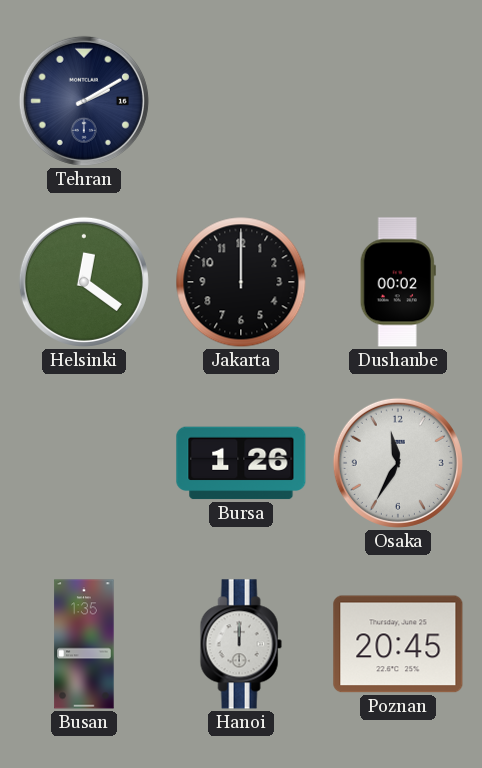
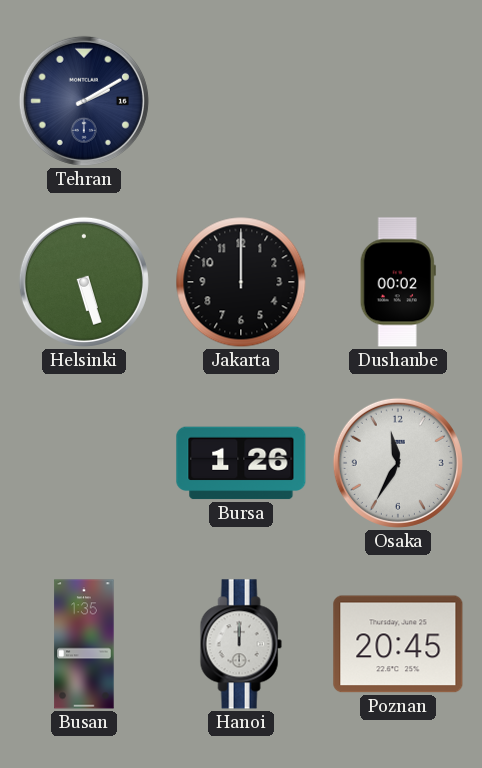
Helsinki: 12:21 -> 5:27
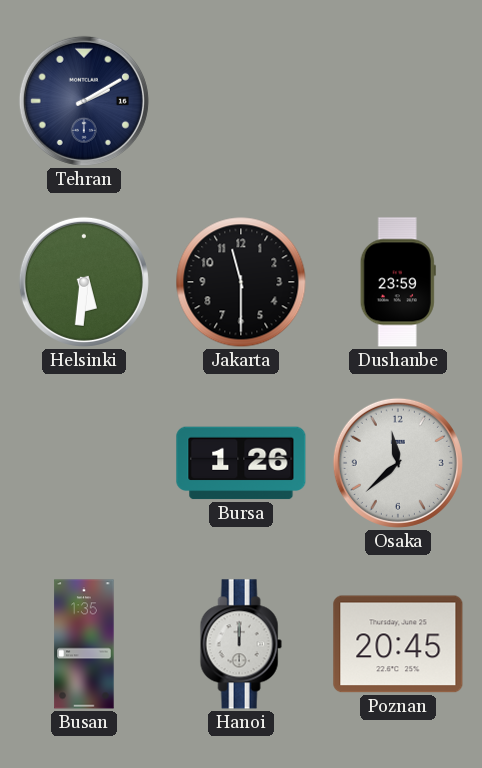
Helsinki: 5:27 -> 5:31
Jakarta: 12:00 -> 11:30
Dushanbe: 00:02 -> 23:59
Osaka: 11:35 -> 11:38
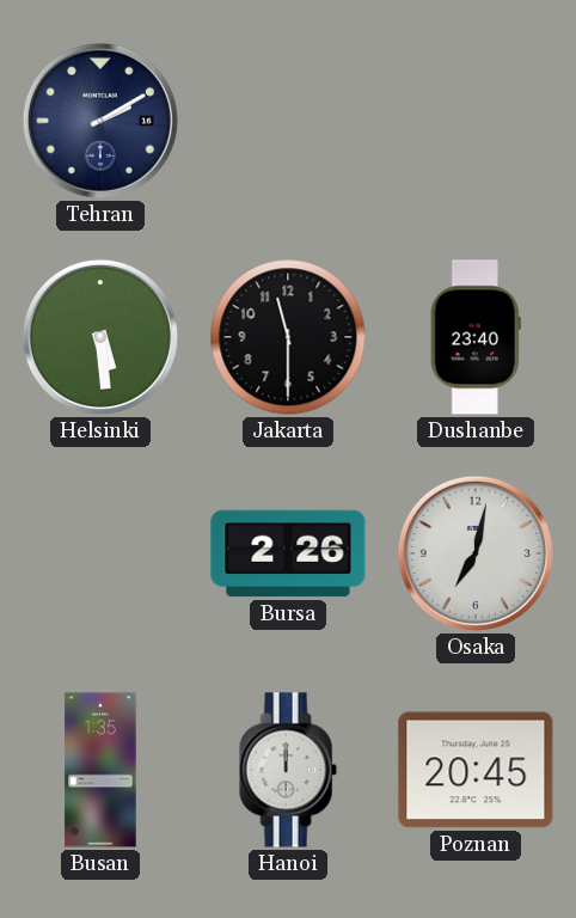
Helsinki: 5:31 -> 5:29
Dushanbe: 23:59 -> 23:40
Bursa: 1:26 -> 2:26
Osaka: 11:38 -> 7:02
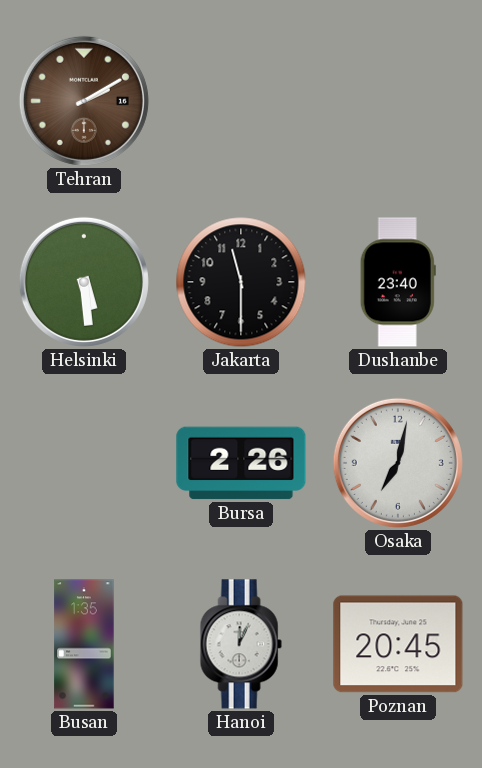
Tehran dial: navy -> brown
Hanoi: 12:00 -> 12:04
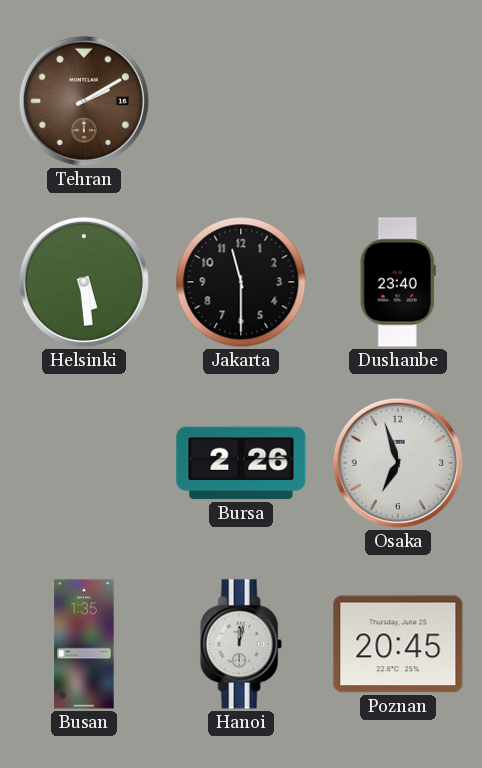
Osaka: 7:02 -> 6:57
Hanoi: 12:04 -> 12:02
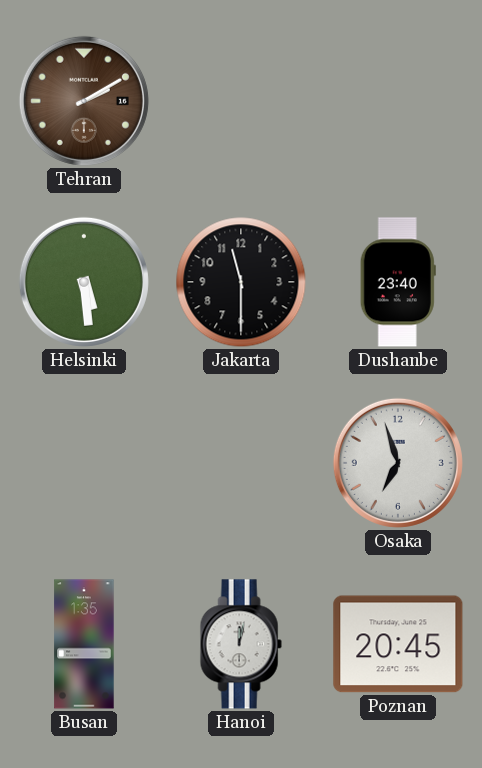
Bursa: 2:26 -> none
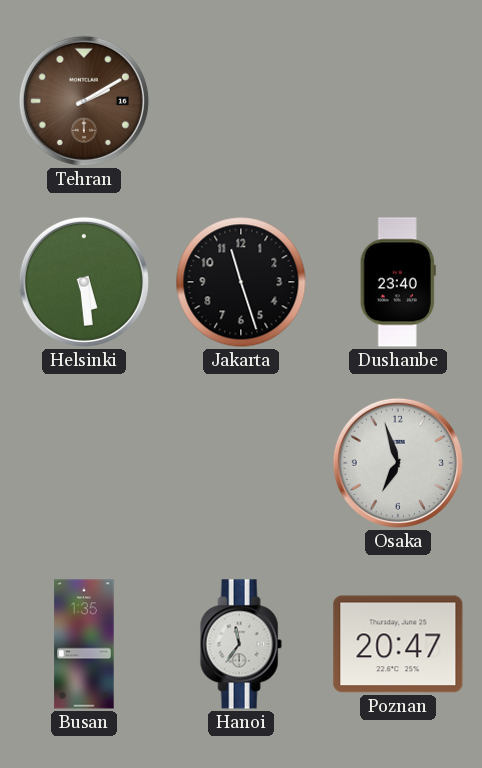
Jakarta: 11:30 -> 11:27
Hanoi: 12:02 -> 11:36
Poznan: 20:45 -> 20:47
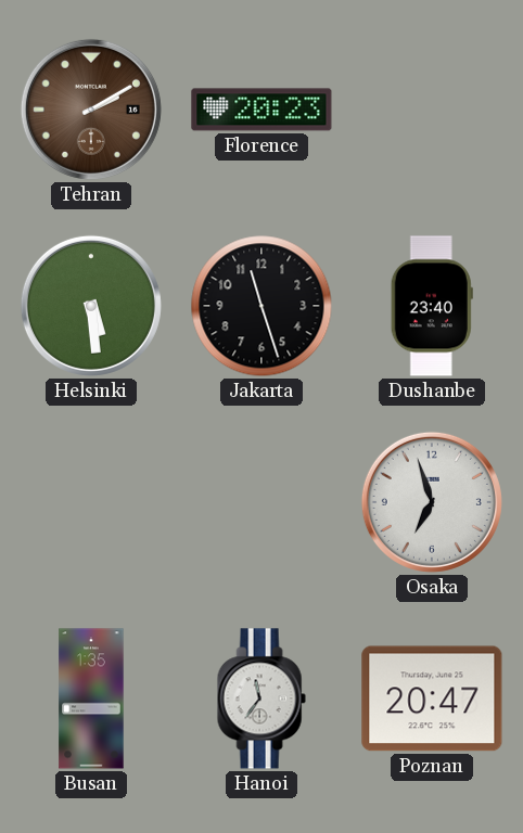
Florence: none -> 20:23
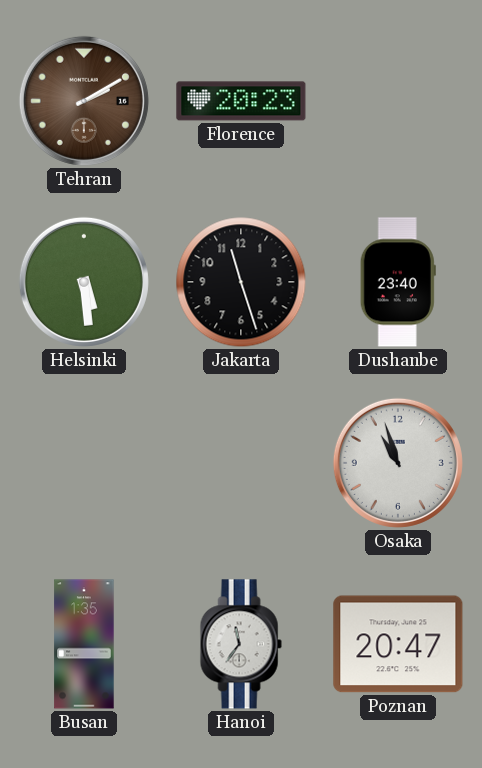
Osaka: 6:57 -> 10:57
